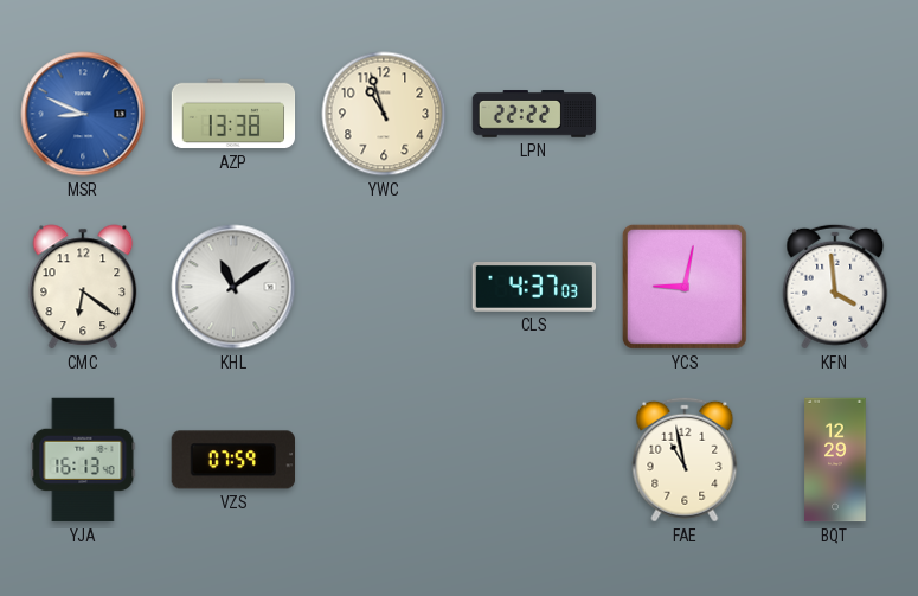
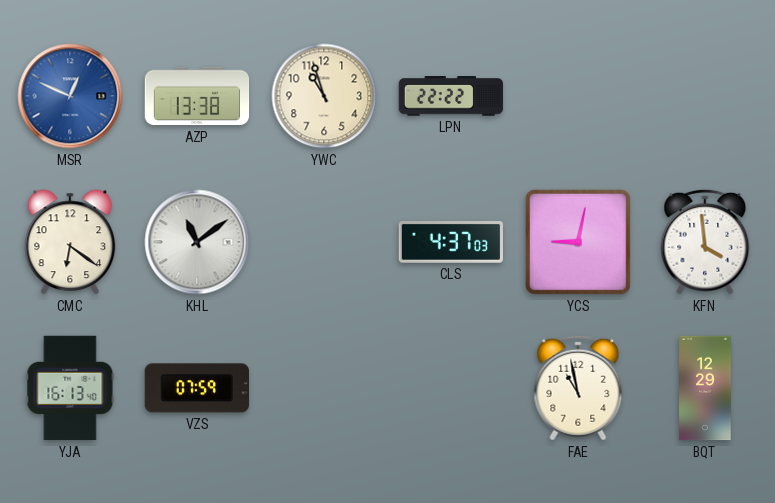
MSR: 8:49 -> 12:49
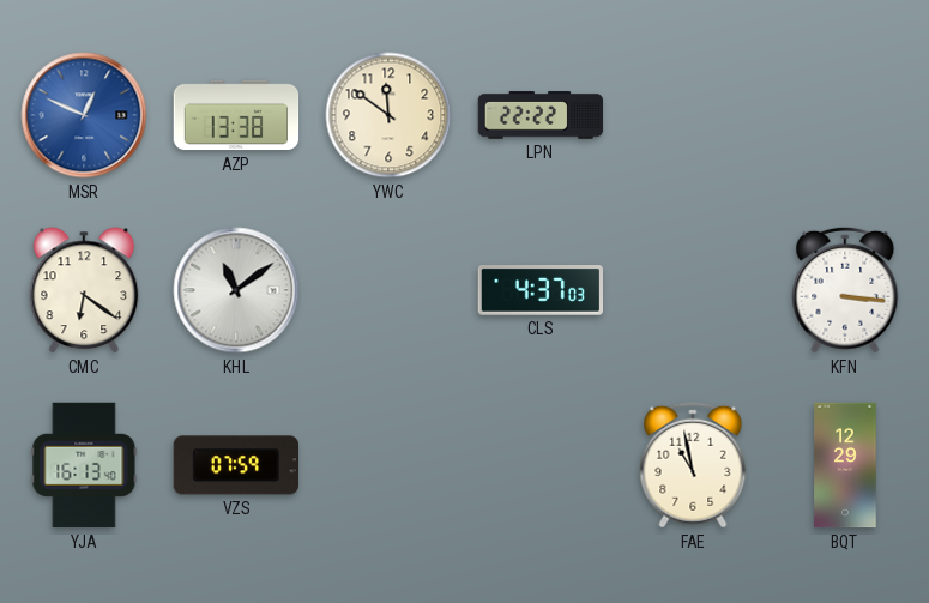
YWC: 10:57 -> 11:51
YCS: 9:02 -> none
KFN: 3:59 -> 3:16
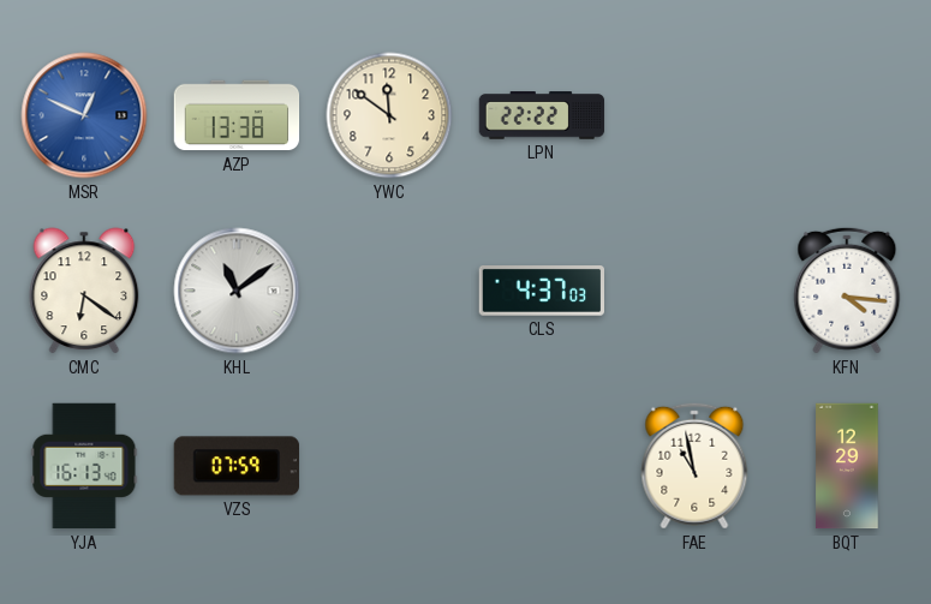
KFN: 3:16 -> 4:16
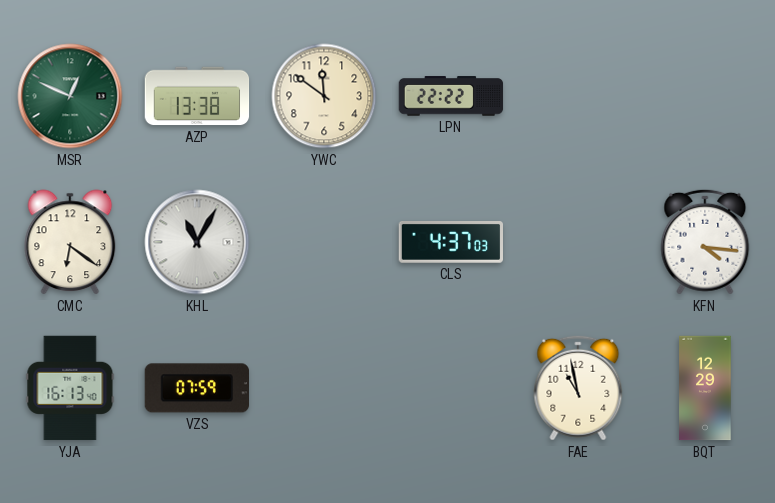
MSR dial: blue -> green
KHL: 11:09 -> 11:05
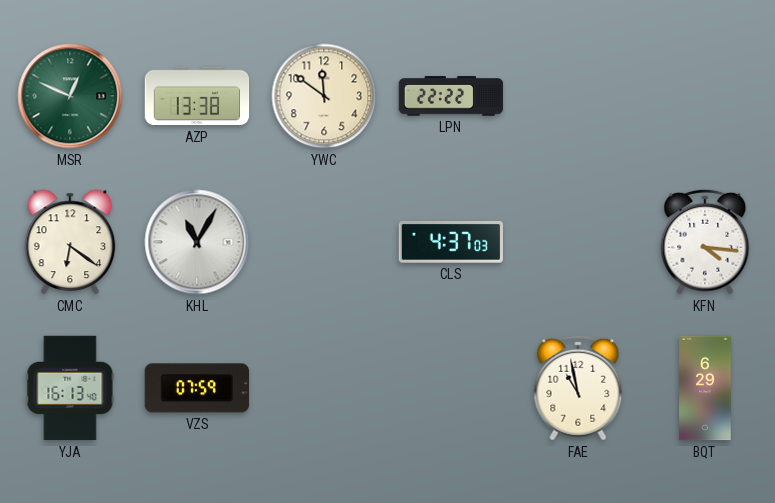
BQT: 12:29 -> 6:29
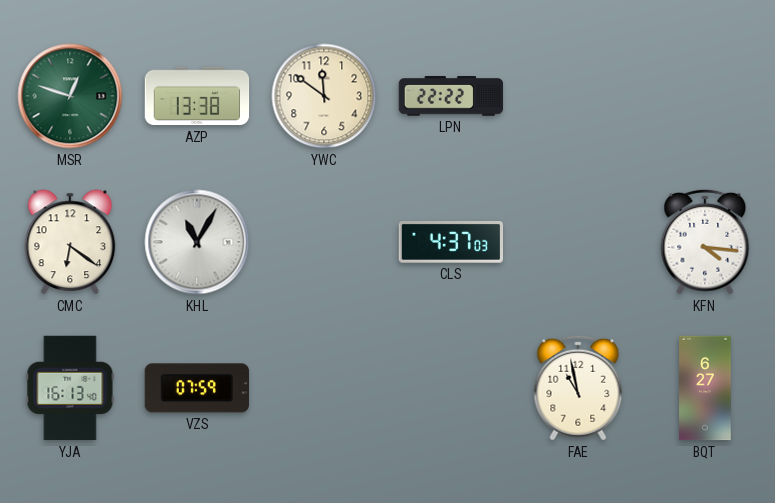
MSR: 12:49 -> 12:48
BQT: 6:29 -> 6:27
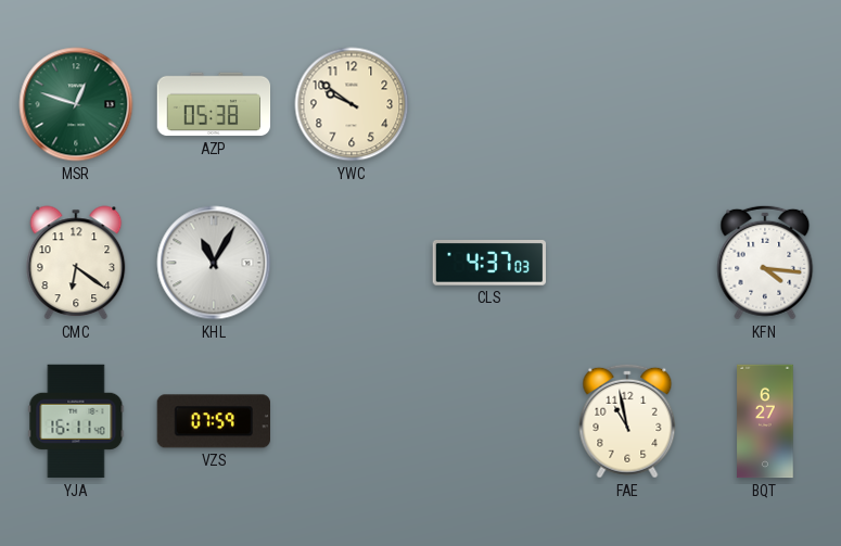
AZP: 13:38 -> 05:38
YWC: 11:51 -> 9:51
LPN: 22:22 -> none
YJA: 16:13 -> 16:11
